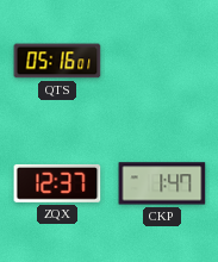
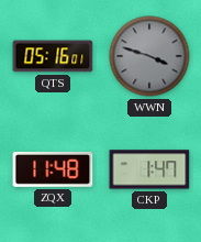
WWN: none -> 3:48
ZQX: 12:37 -> 11:48
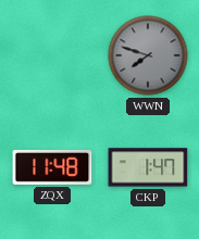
QTS: 05:16 -> none
WWN: 3:48 -> 7:48
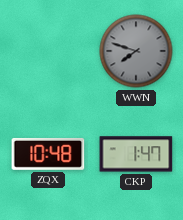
ZQX: 11:48 -> 10:48
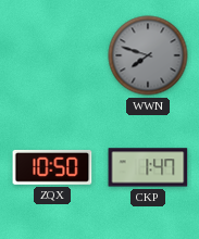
ZQX: 10:48 -> 10:50
